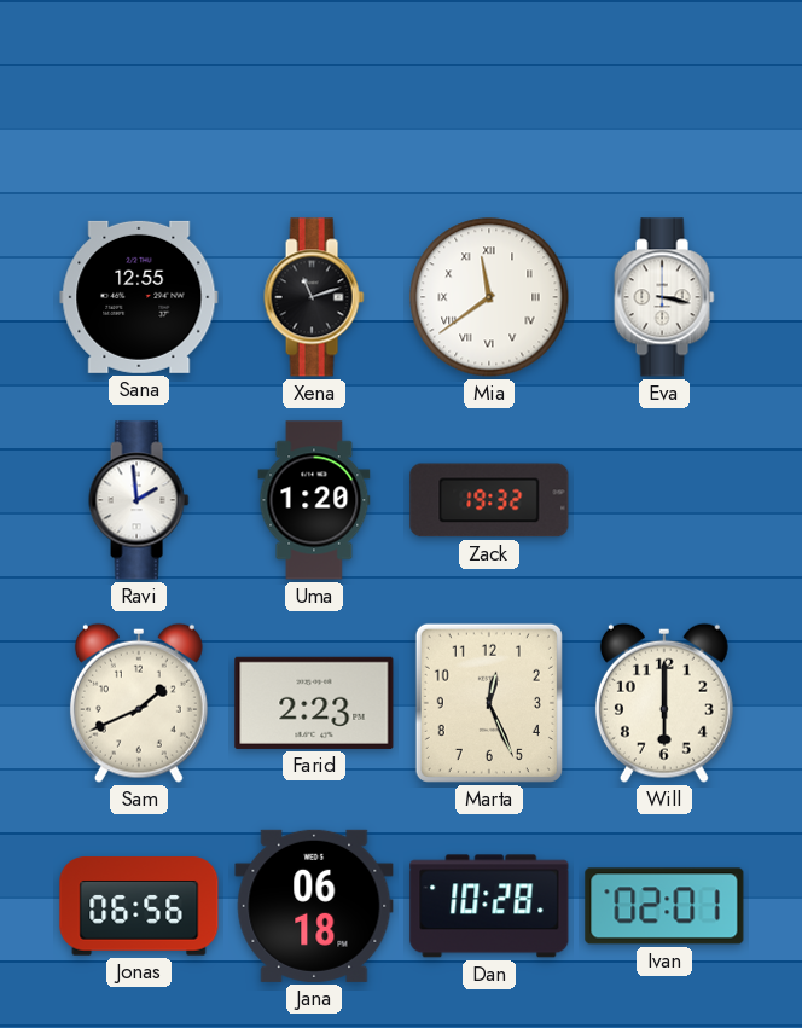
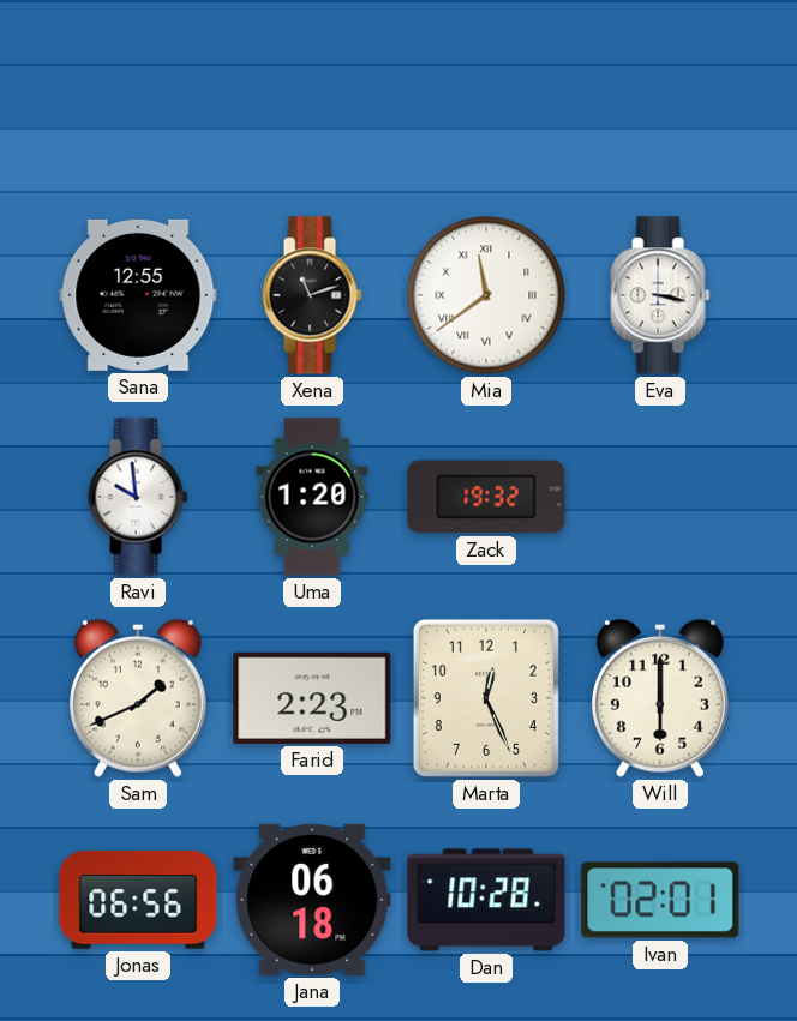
Ravi: 1:59 -> 9:59
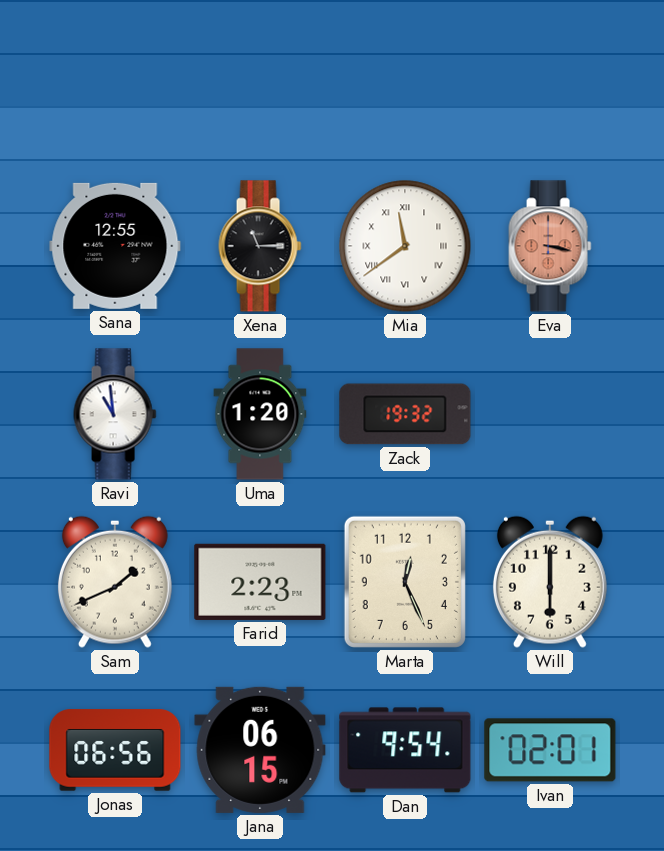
Xena: 11:12 -> 11:15
Eva dial: white -> salmon
Ravi: 9:59 -> 10:59
Jana: 06:18 -> 06:15
Dan: 10:28 -> 9:54
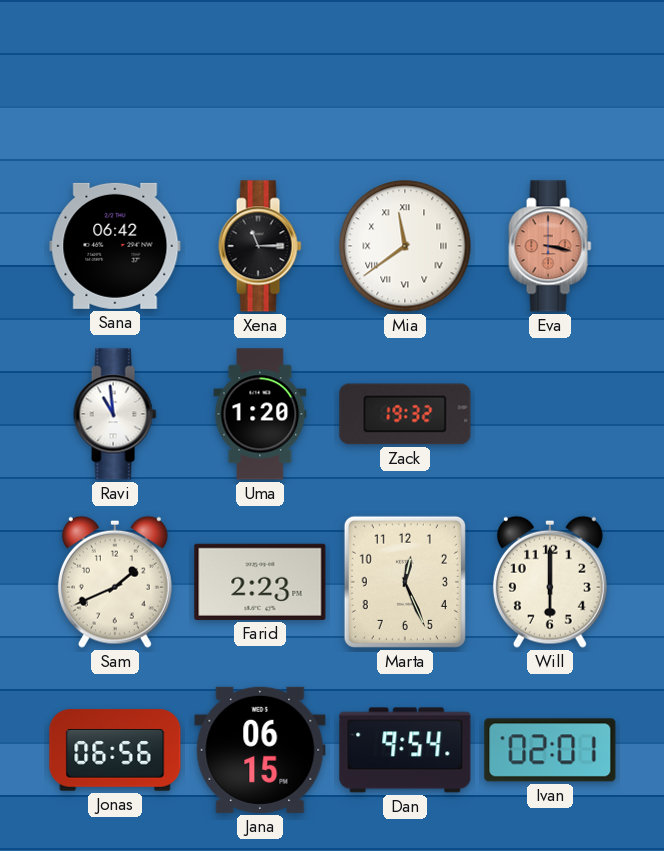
Sana: 12:55 -> 06:42
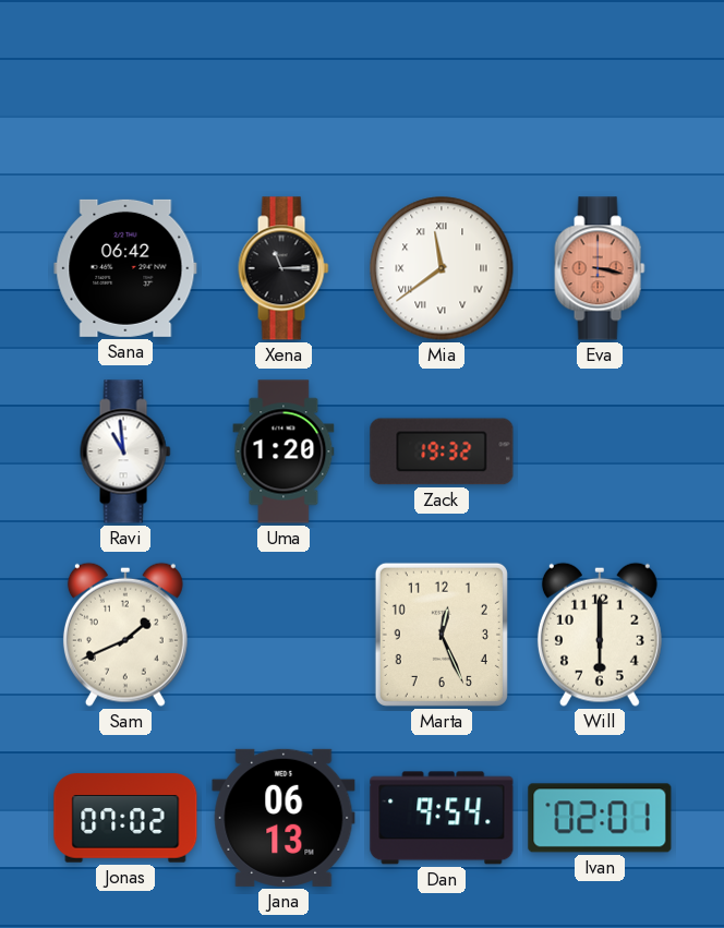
Farid: 2:23 -> none
Jonas: 06:56 -> 07:02
Jana: 06:15 -> 06:13
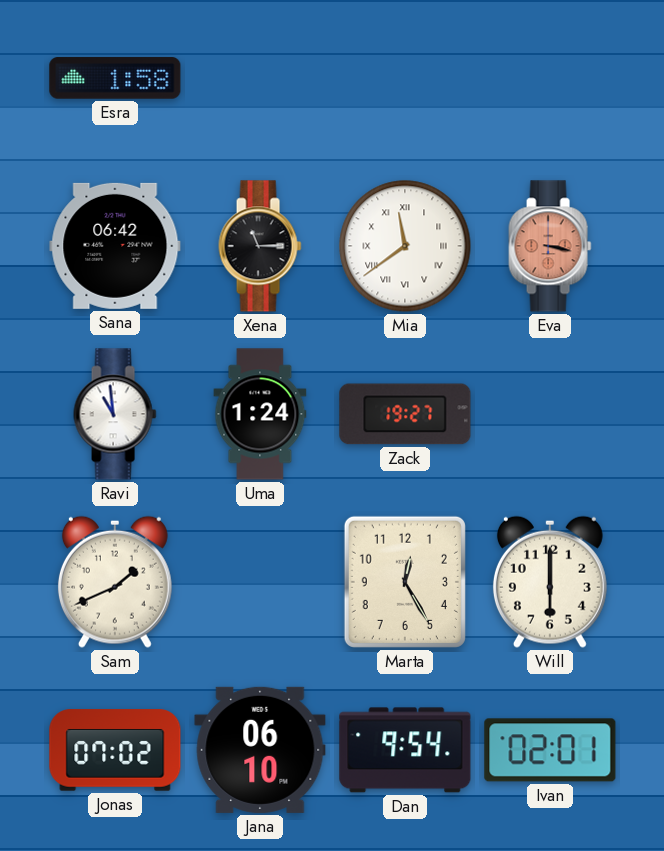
Esra: none -> 1:58
Uma: 1:20 -> 1:24
Zack: 19:32 -> 19:27
Marta: 12:26 -> 12:25
Jana: 06:13 -> 06:10
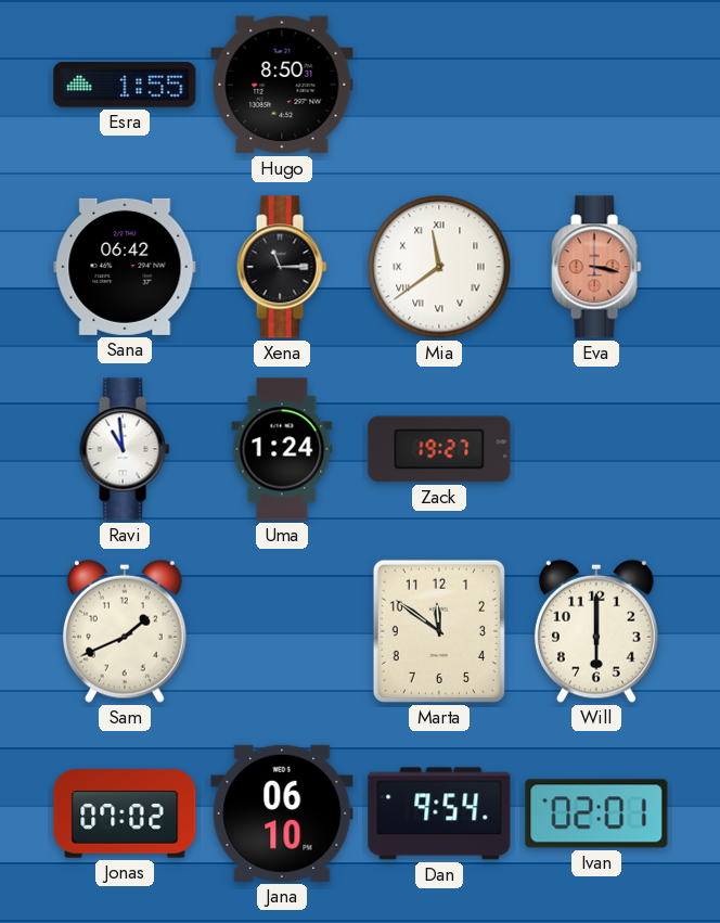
Esra: 1:58 -> 1:55
Hugo: none -> 8:50
Marta: 12:25 -> 11:51
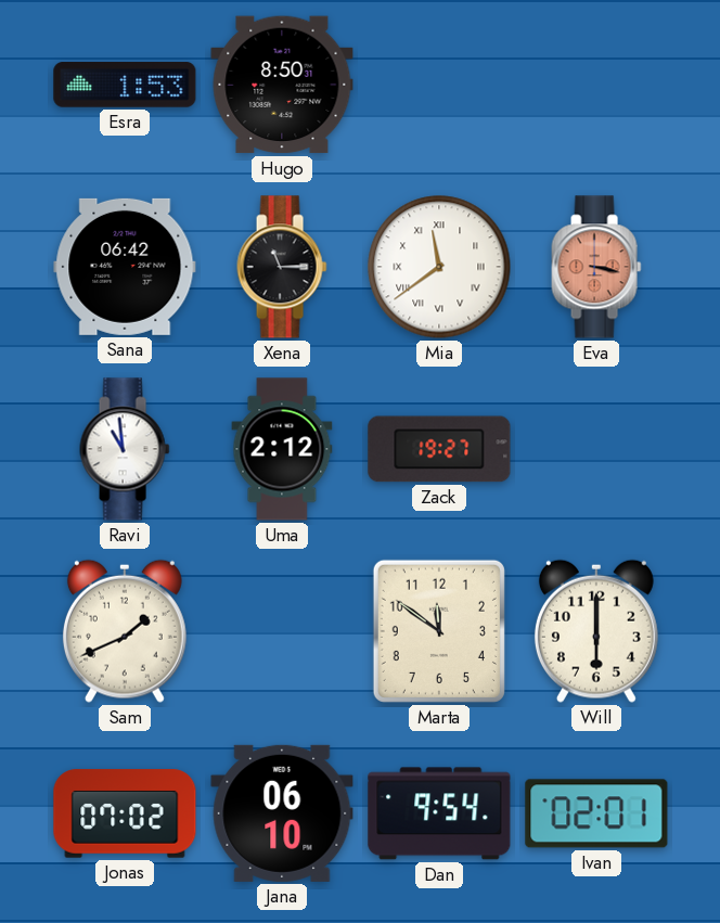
Esra: 1:55 -> 1:53
Uma: 1:24 -> 2:12
